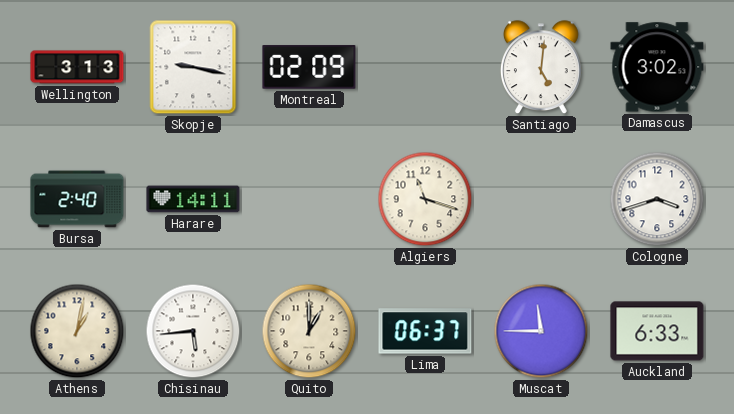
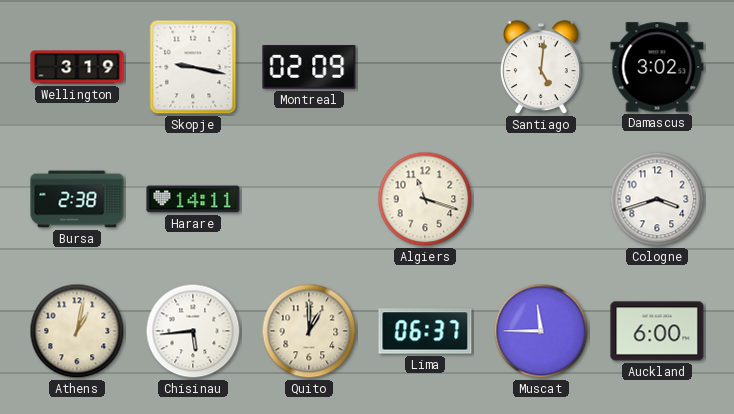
Wellington: 3:13 -> 3:19
Bursa: 2:40 -> 2:38
Auckland: 6:33 -> 6:00
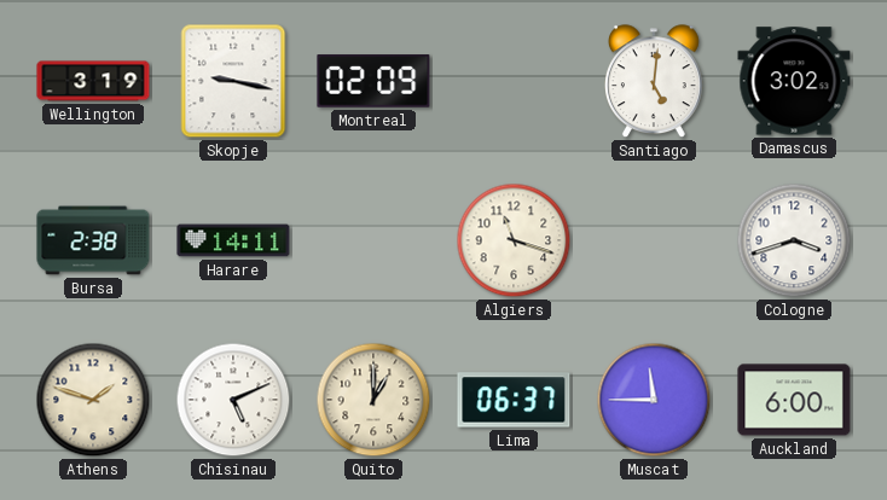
Athens: 1:02 -> 1:48
Chisinau: 5:44 -> 5:11
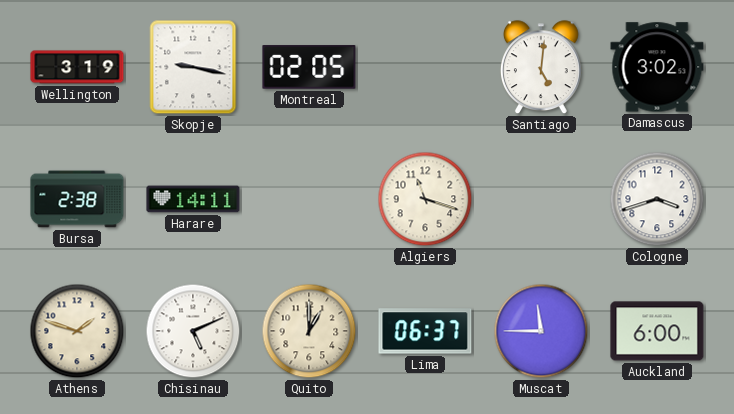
Montreal: 02:09 -> 02:05
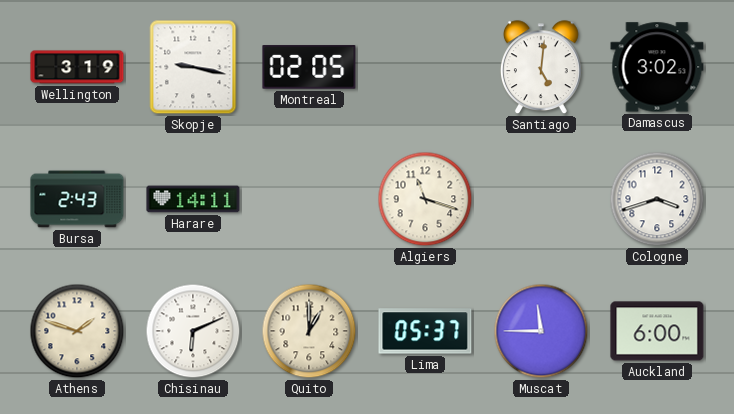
Bursa: 2:38 -> 2:43
Chisinau: 5:11 -> 6:11
Lima: 06:37 -> 05:37
